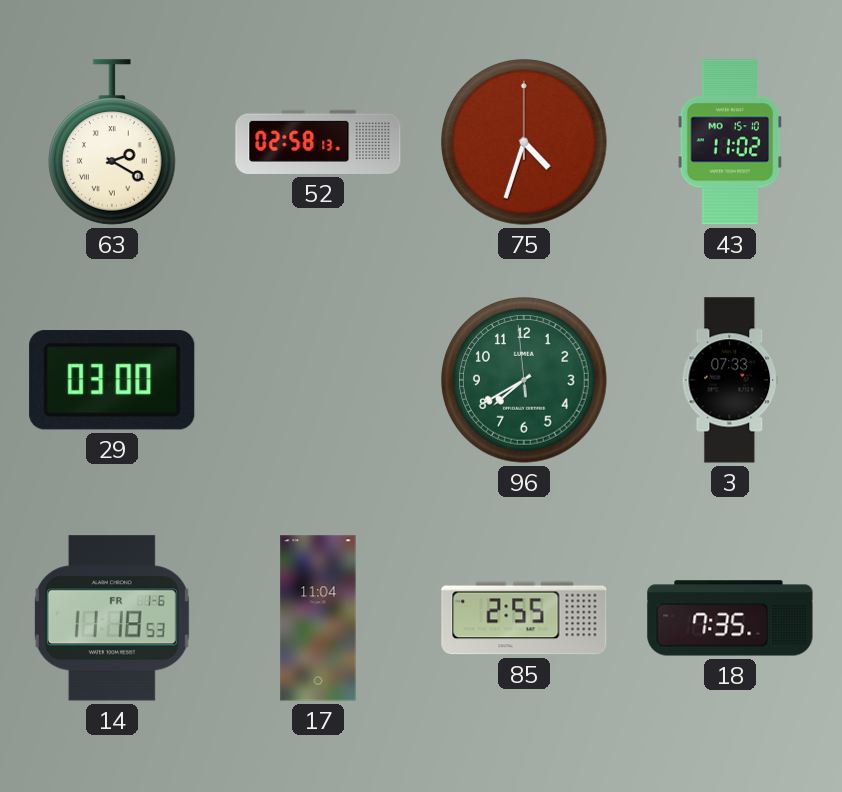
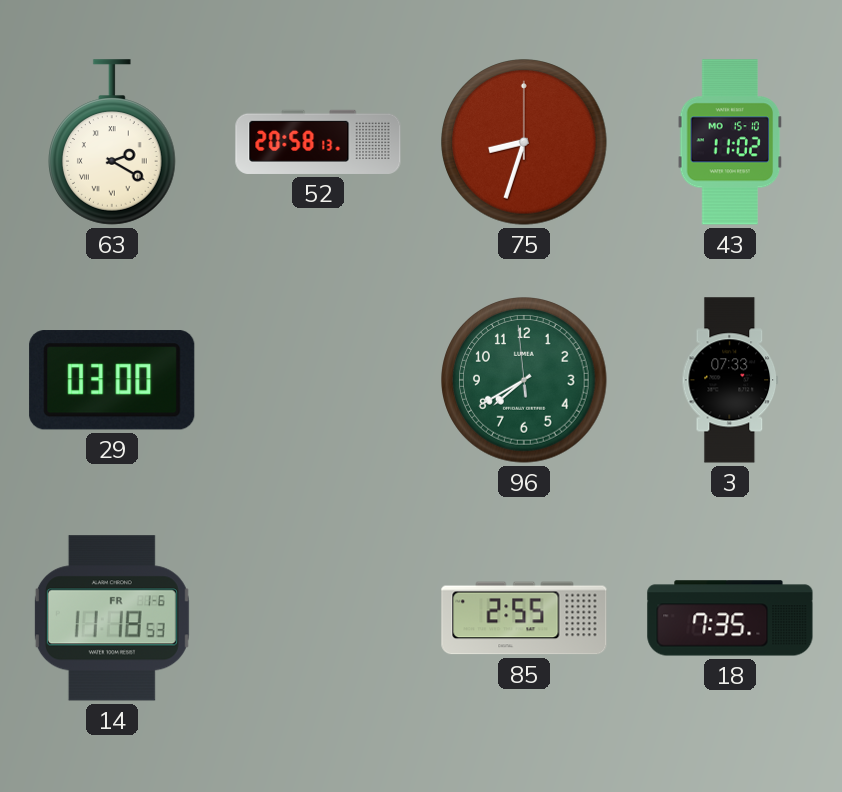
52: 02:58 -> 20:58
75: 4:33 -> 8:33
17: 11:04 -> none
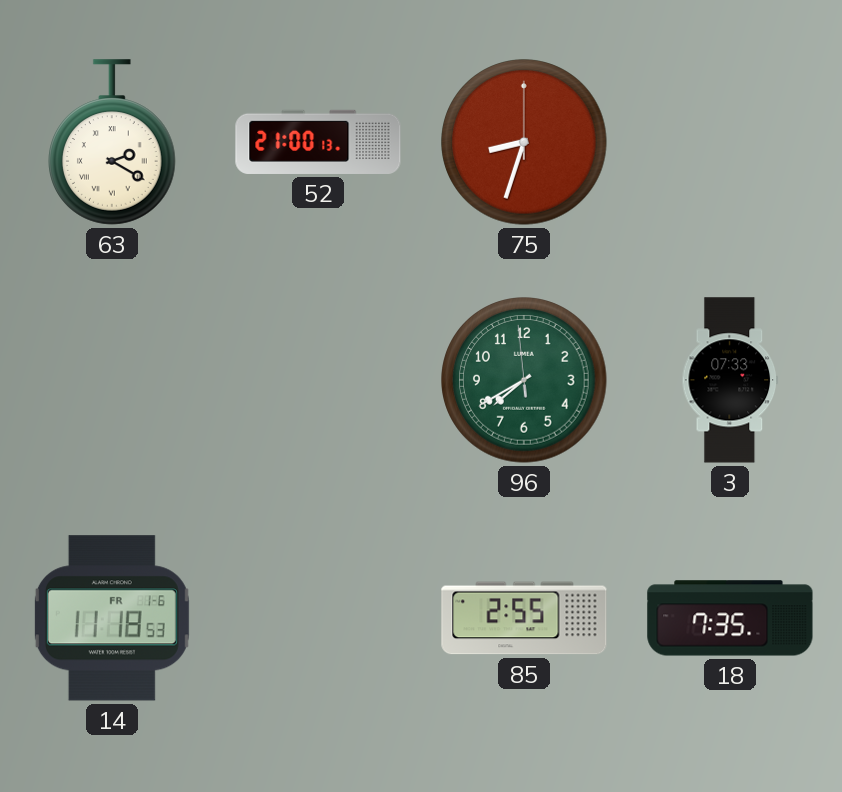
52: 20:58 -> 21:00
43: 11:02 -> none
29: 03:00 -> none
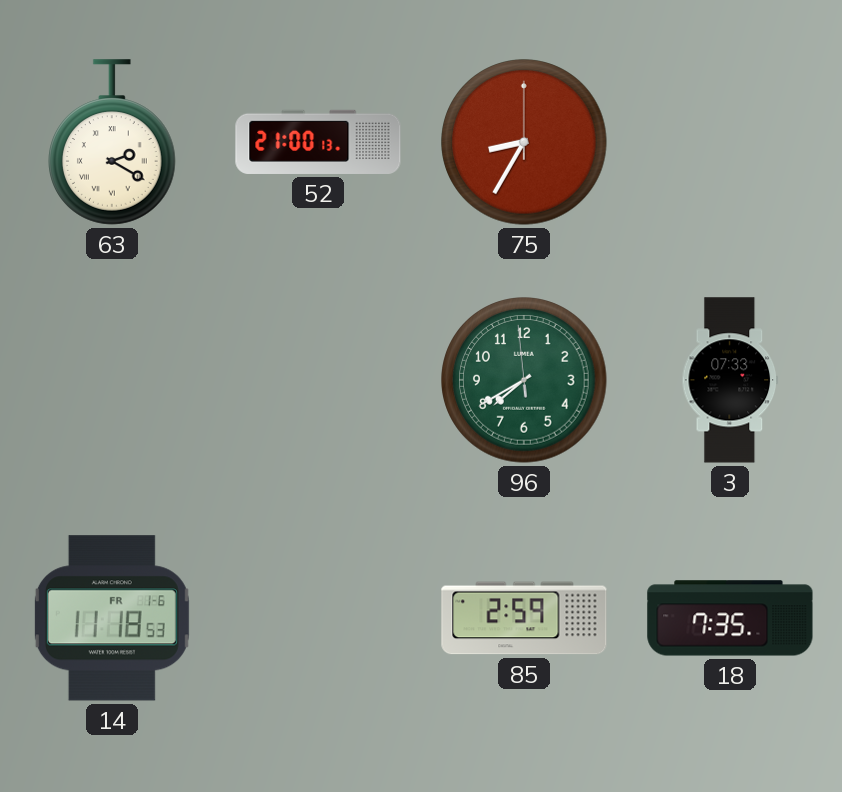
75: 8:33 -> 8:35
85: 2:55 -> 2:59
